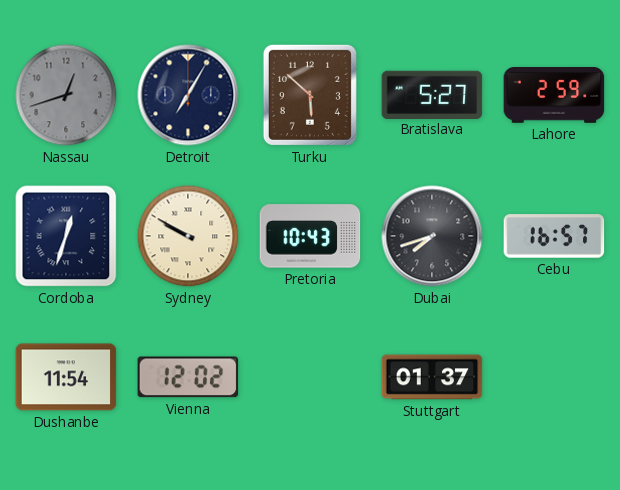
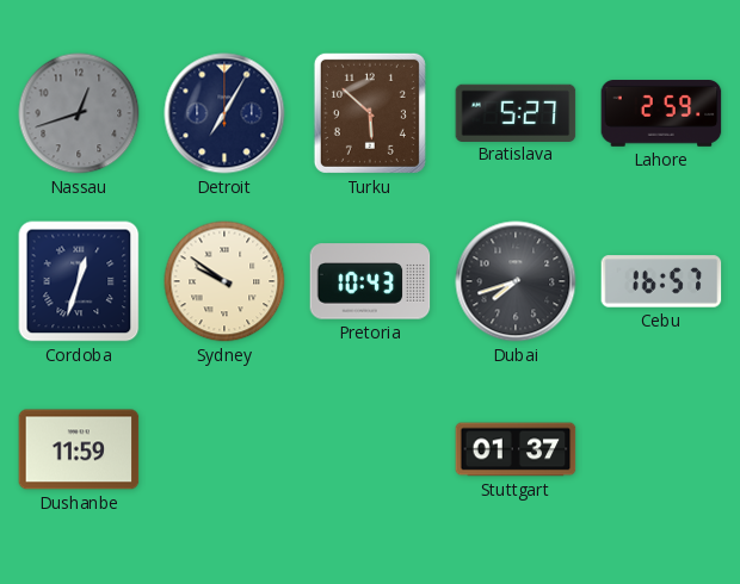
Sydney: 9:50 -> 9:51
Dushanbe: 11:54 -> 11:59
Vienna: 12:02 -> none
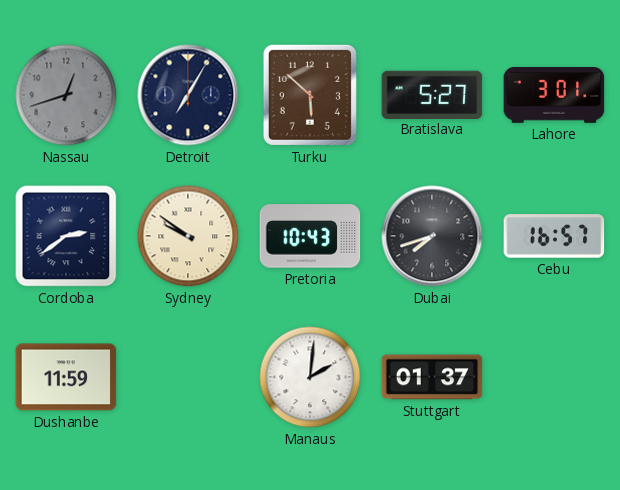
Lahore: 2:59 -> 3:01
Cordoba: 12:33 -> 2:39
Manaus: none -> 2:01
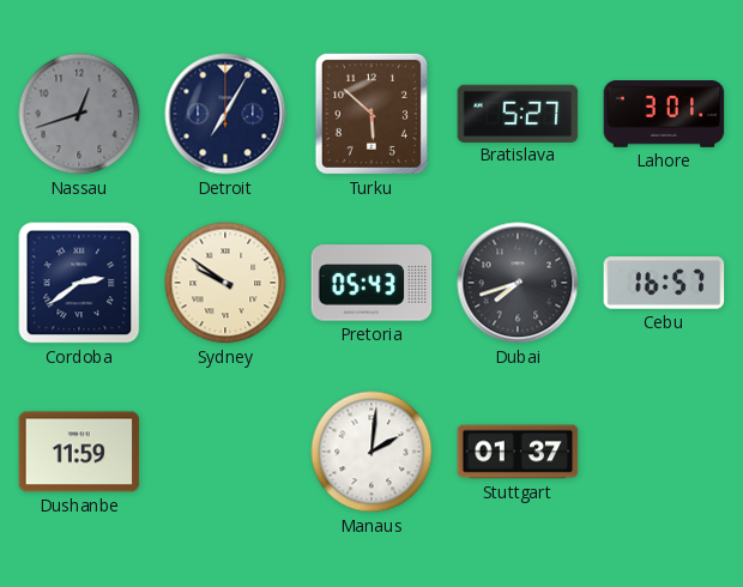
Pretoria: 10:43 -> 05:43
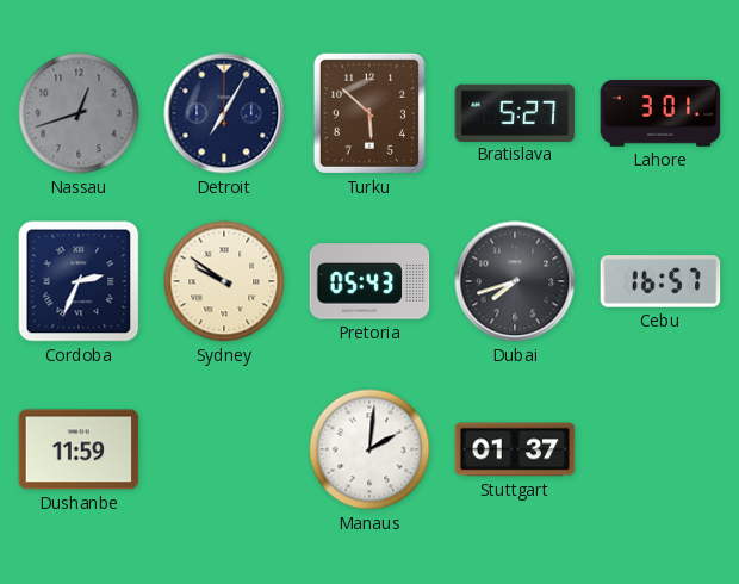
Cordoba: 2:39 -> 2:34
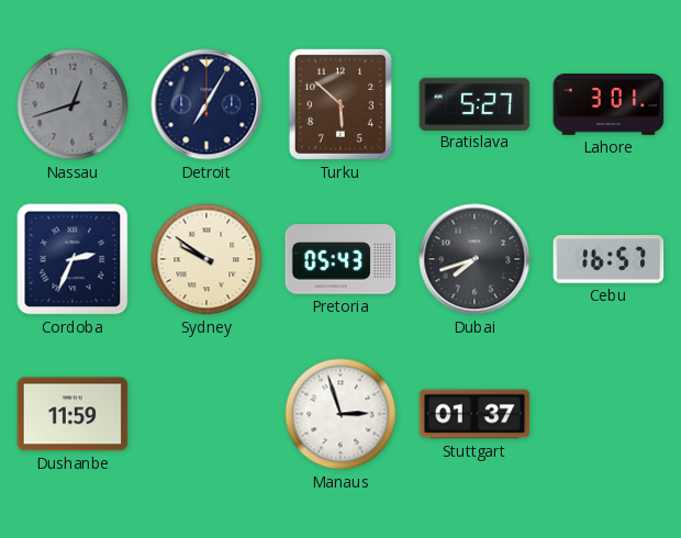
Manaus: 2:01 -> 2:57
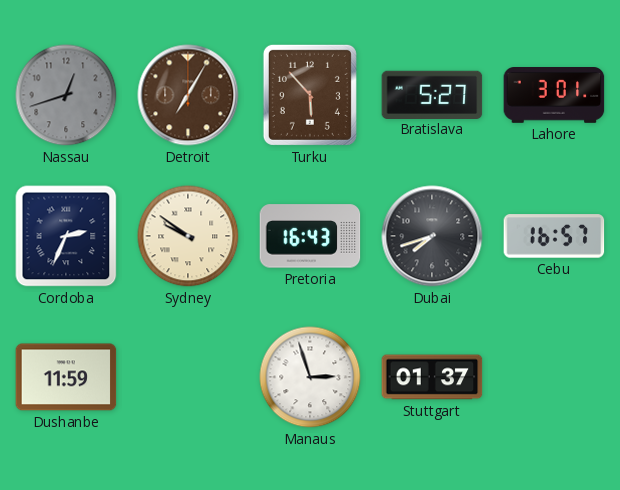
Detroit dial: navy -> brown
Turku: 5:52 -> 5:53
Pretoria: 05:43 -> 16:43
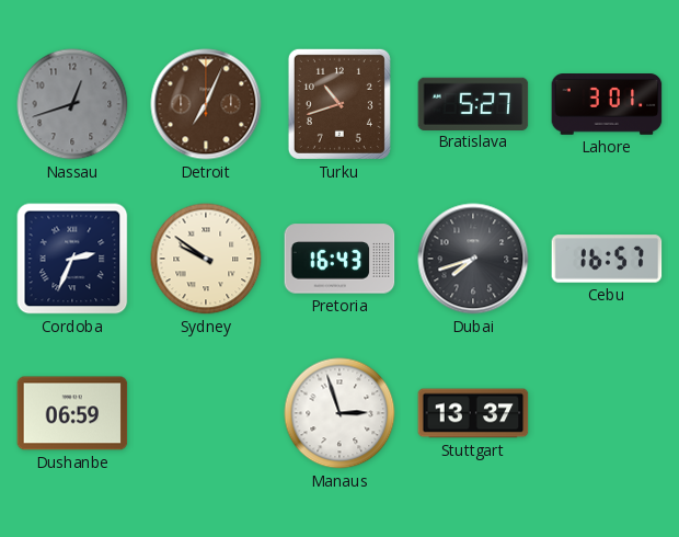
Detroit: 7:05 -> 7:04
Turku: 5:53 -> 10:42
Dushanbe: 11:59 -> 06:59
Stuttgart: 01:37 -> 13:37
